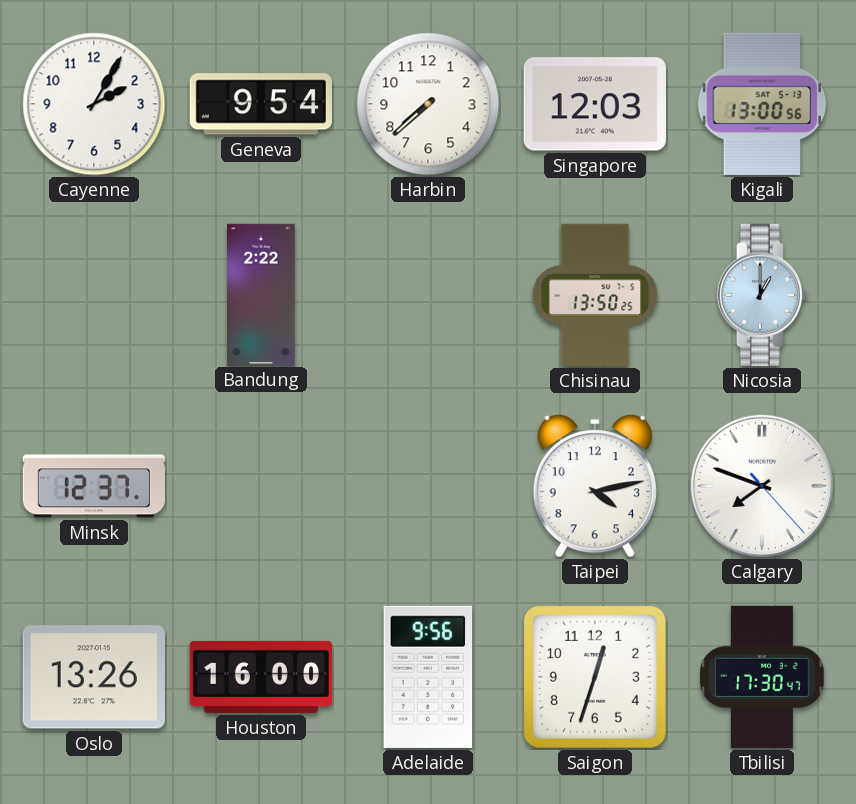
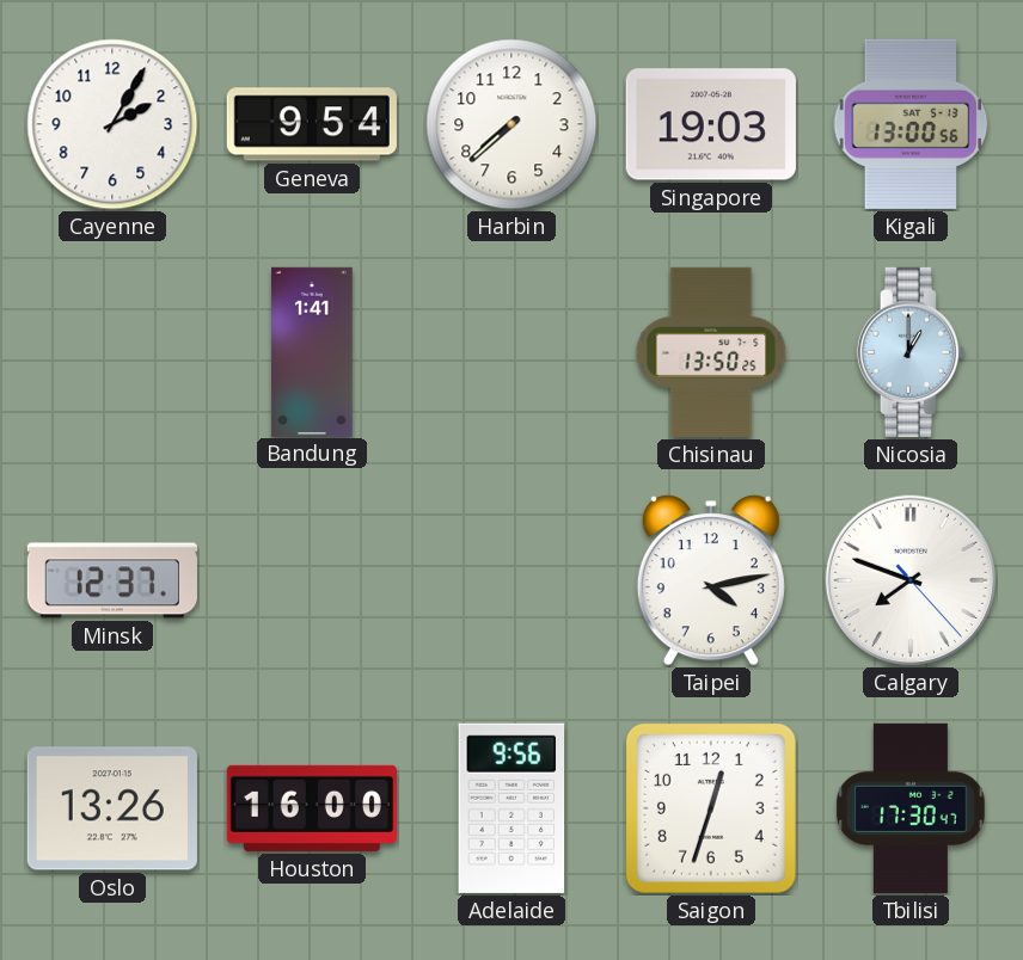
Singapore: 12:03 -> 19:03
Bandung: 2:22 -> 1:41
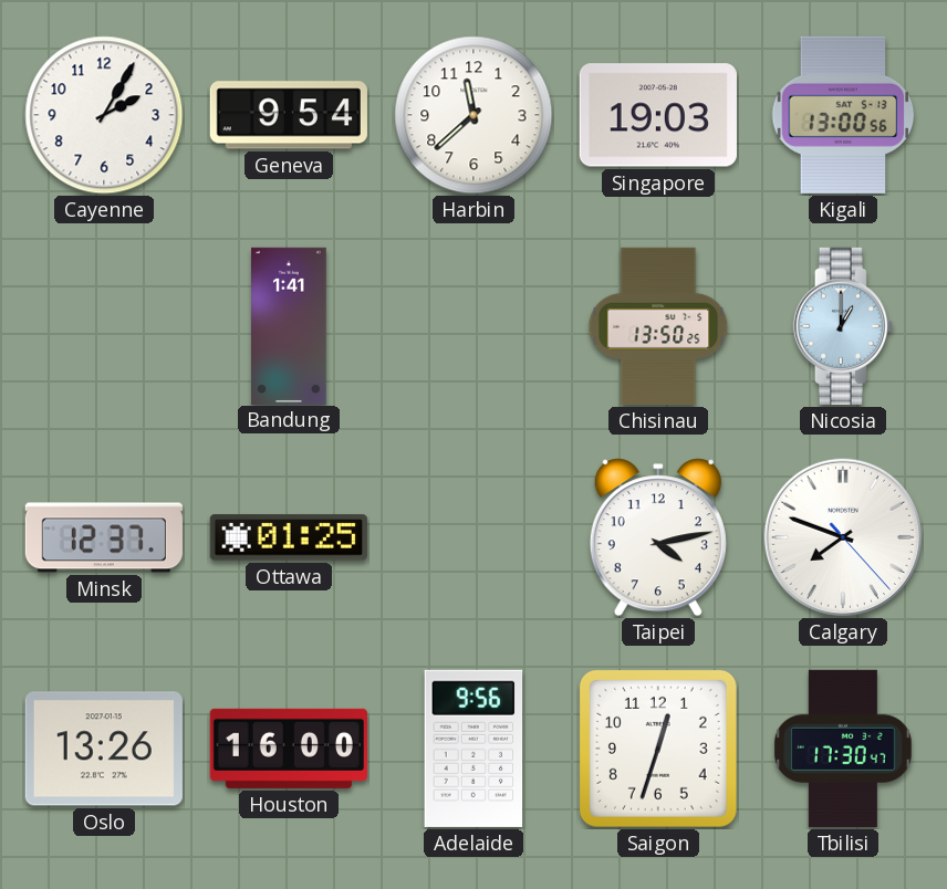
Harbin: 7:38 -> 11:38
Ottawa: none -> 01:25
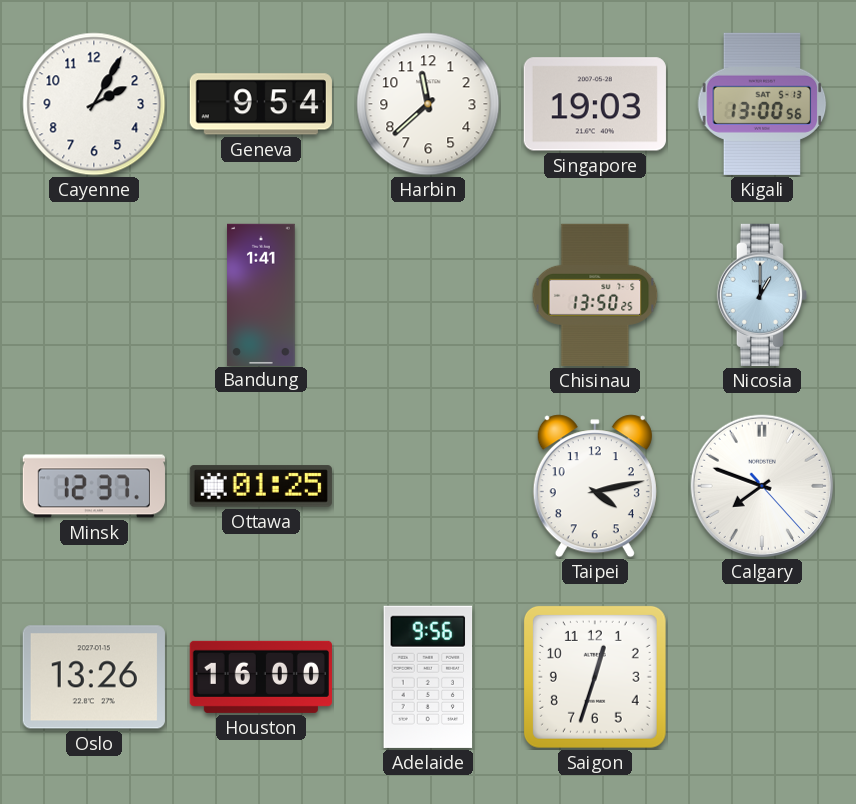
Tbilisi: 17:30 -> none
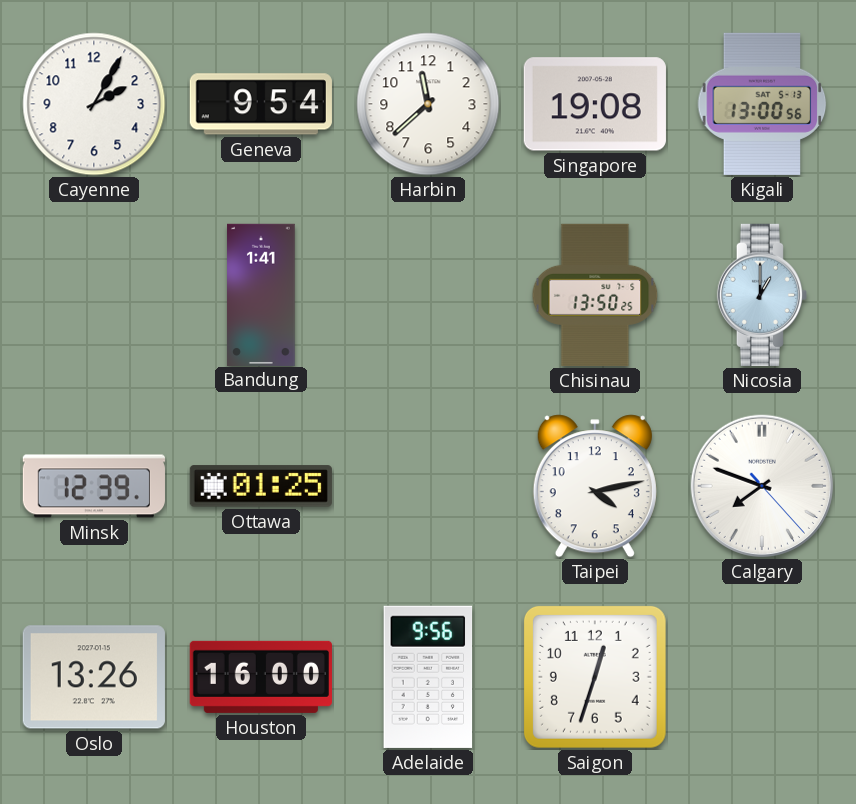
Singapore: 19:03 -> 19:08
Minsk: 12:37 -> 12:39
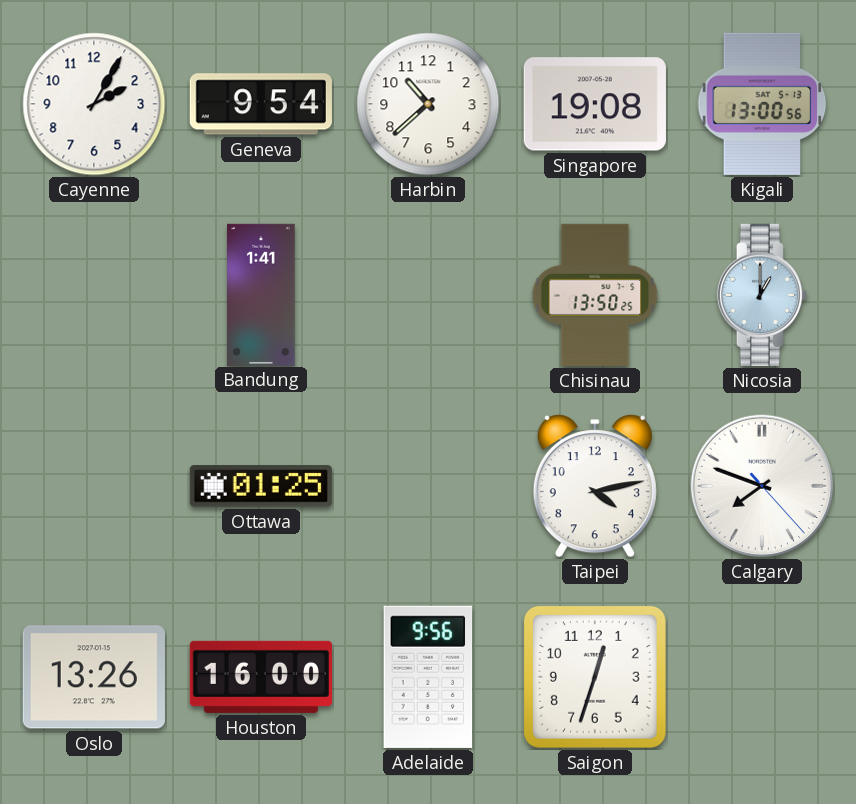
Harbin: 11:38 -> 10:38
Minsk: 12:39 -> none
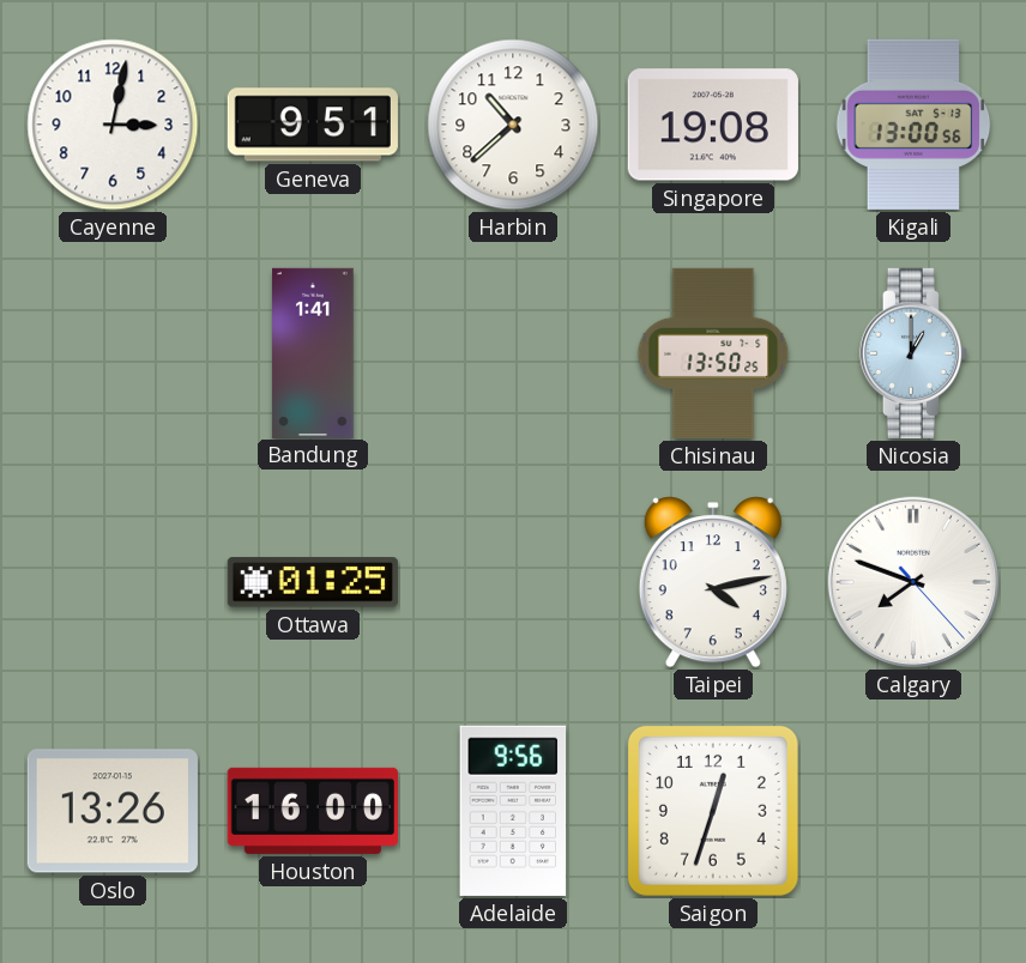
Cayenne: 2:05 -> 3:02
Geneva: 9:54 -> 9:51
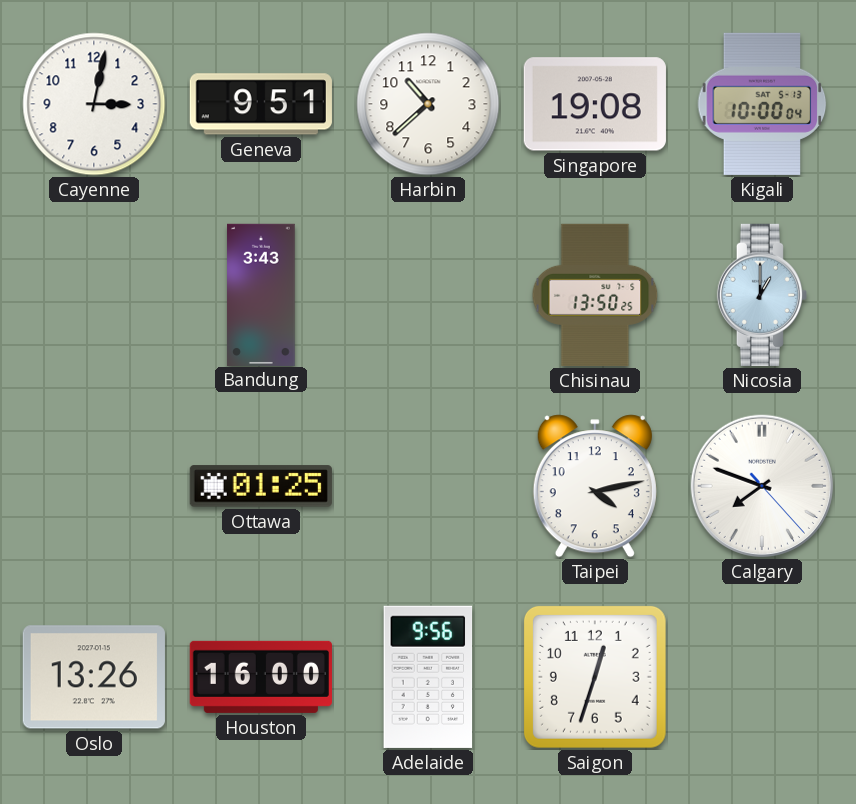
Kigali: 13:00 -> 10:00
Bandung: 1:41 -> 3:43
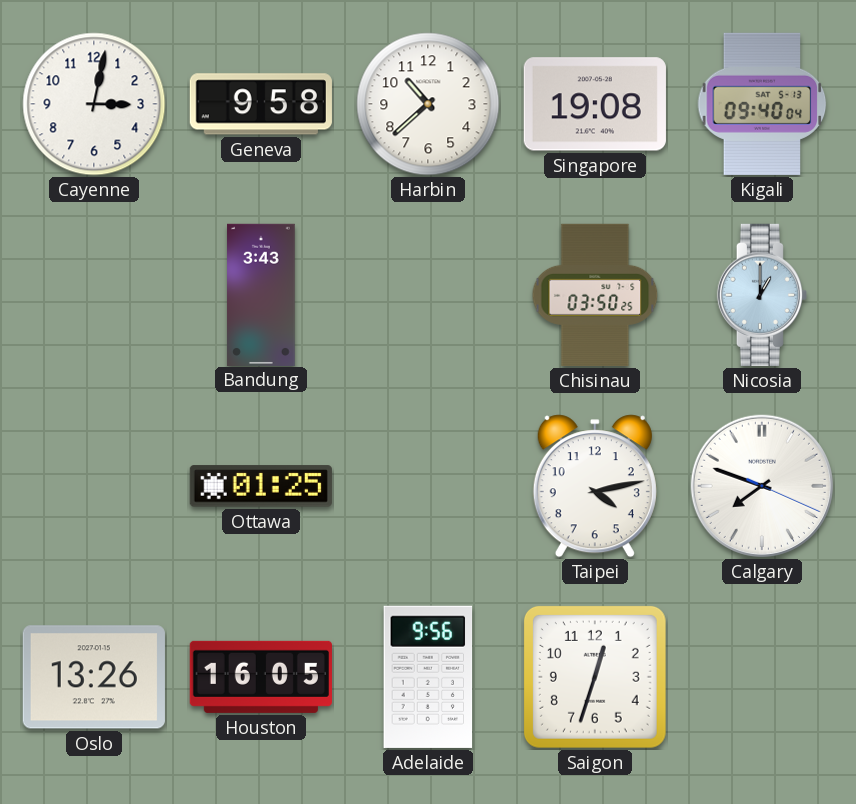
Geneva: 9:51 -> 9:58
Kigali: 10:00 -> 09:40
Chisinau: 13:50 -> 03:50
Calgary: 7:48:23 -> 7:48:19
Houston: 16:00 -> 16:05
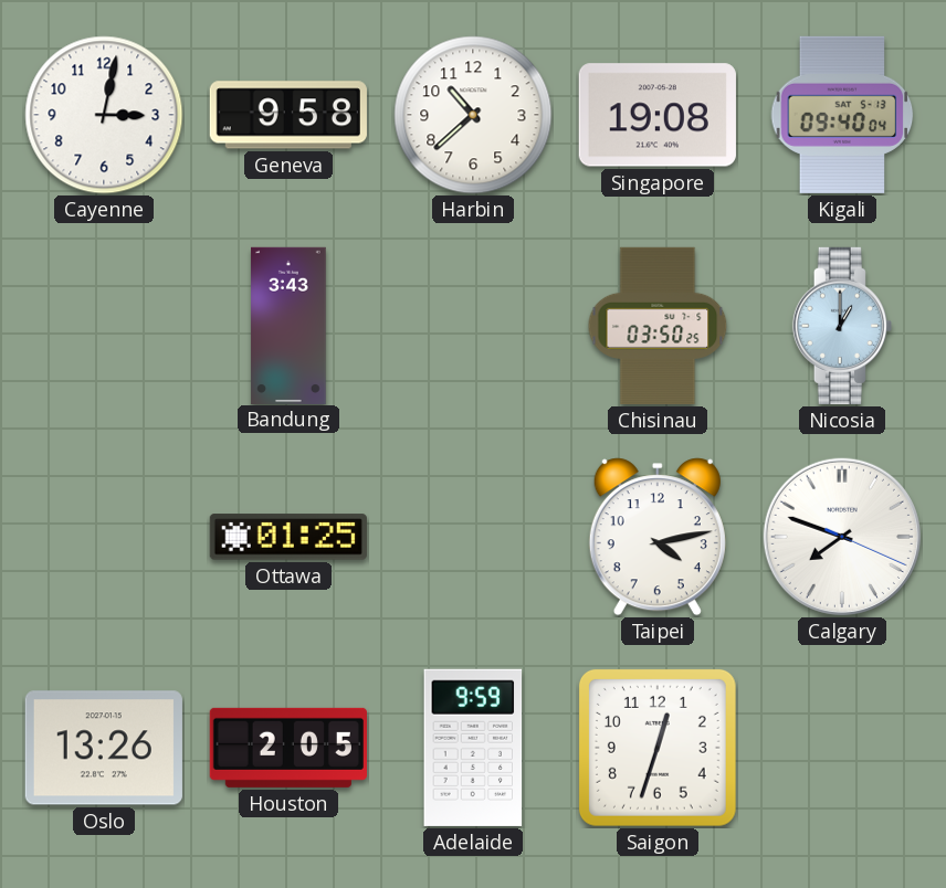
Houston: 16:05 -> 2:05
Adelaide: 9:56 -> 9:59
